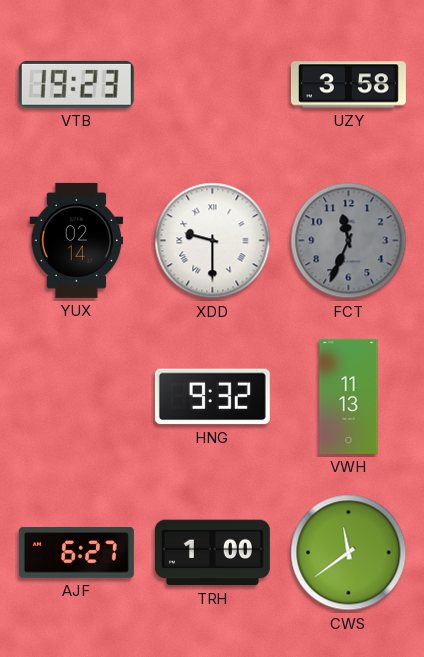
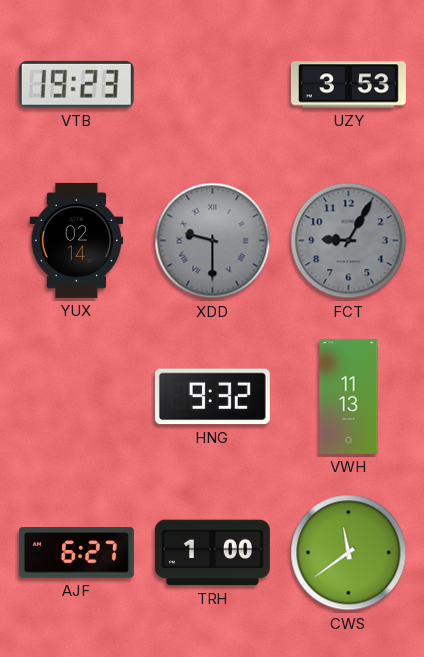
UZY: 3:58 -> 3:53
XDD dial: white -> grey
FCT: 11:34 -> 9:05
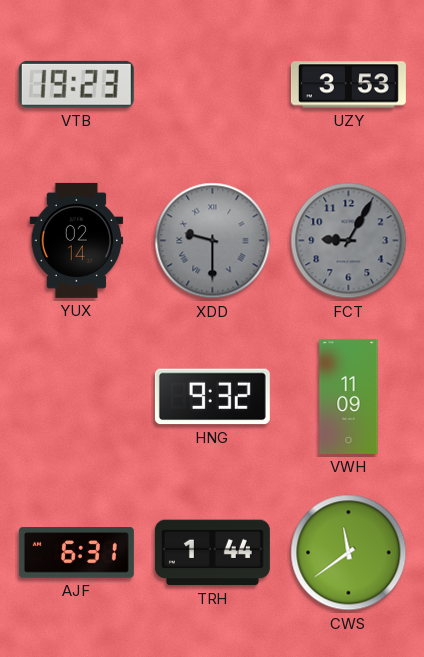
VWH: 11:13 -> 11:09
AJF: 6:27 -> 6:31
TRH: 1:00 -> 1:44
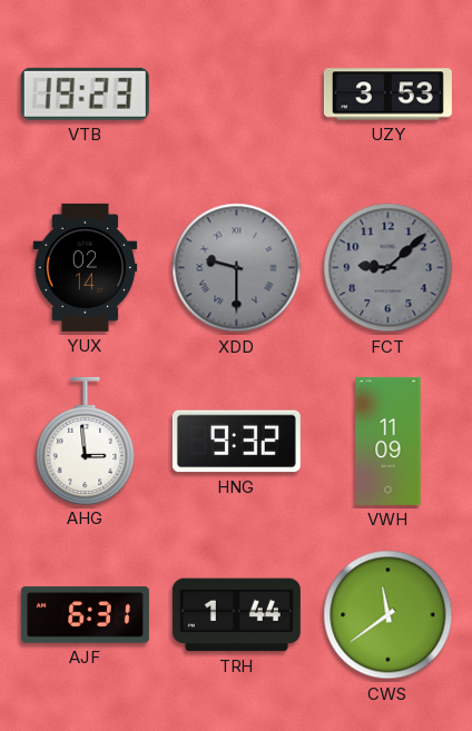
FCT: 9:05 -> 9:08
AHG: none -> 2:59
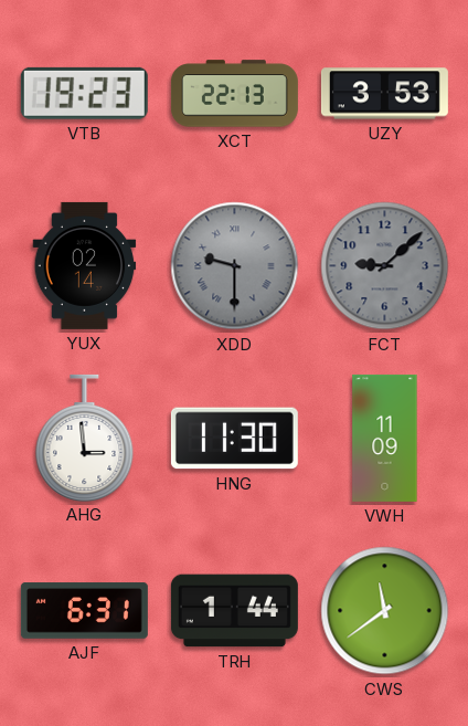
XCT: none -> 22:13
HNG: 9:32 -> 11:30
